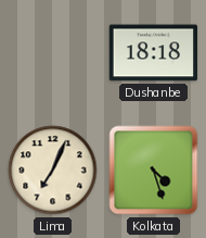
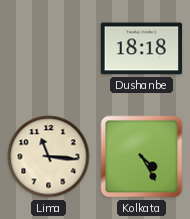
Lima: 7:04 -> 11:16
Kolkata: 4:27 -> 4:25
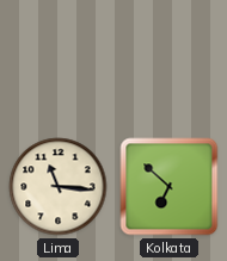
Dushanbe: 18:18 -> none
Kolkata: 4:25 -> 6:52
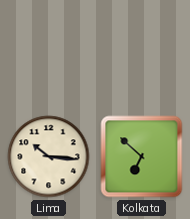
Lima: 11:16 -> 10:16
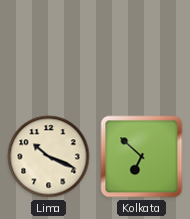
Lima: 10:16 -> 10:19
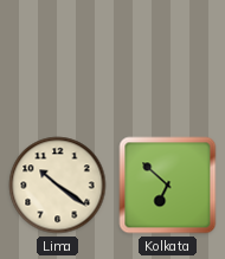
Lima: 10:19 -> 10:21
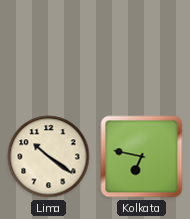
Kolkata: 6:52 -> 6:47
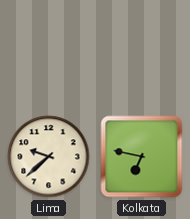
Lima: 10:21 -> 9:38
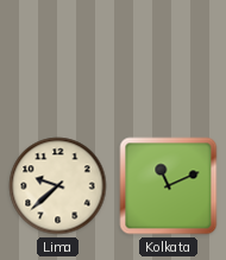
Kolkata: 6:47 -> 11:11
